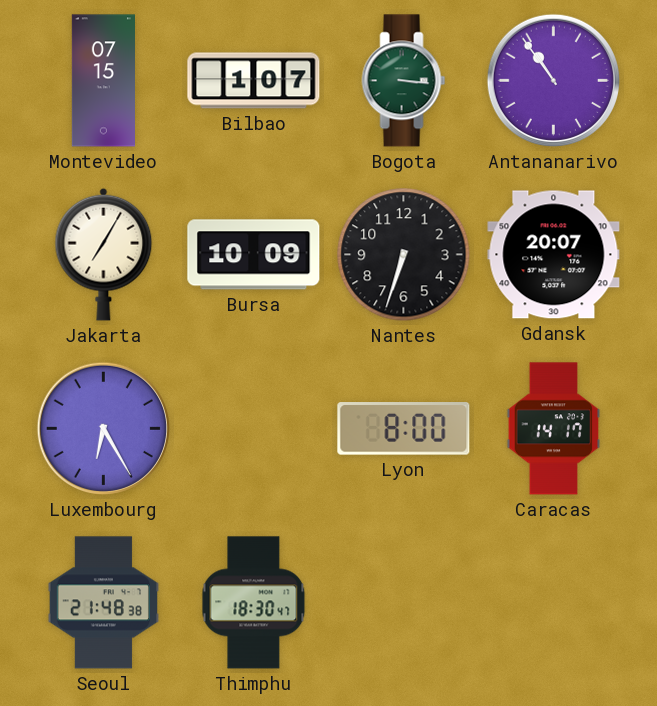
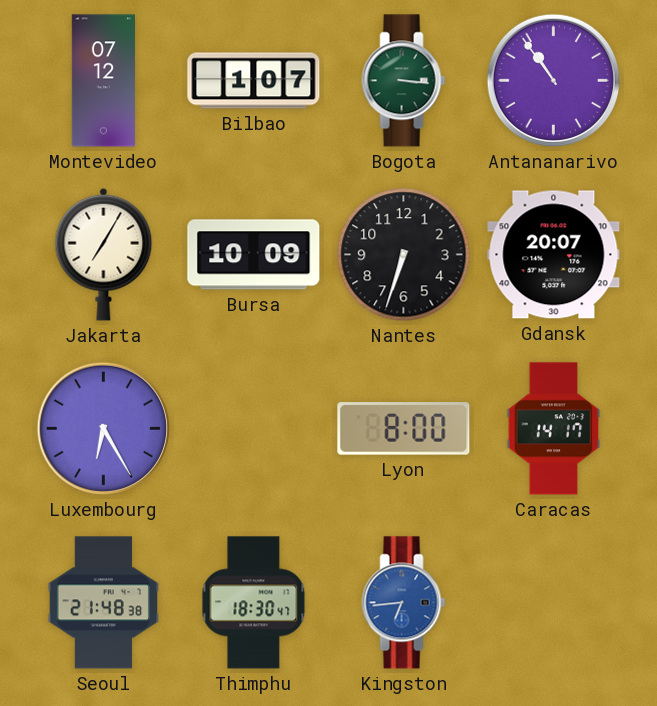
Montevideo: 07:15 -> 07:12
Kingston: none -> 6:44
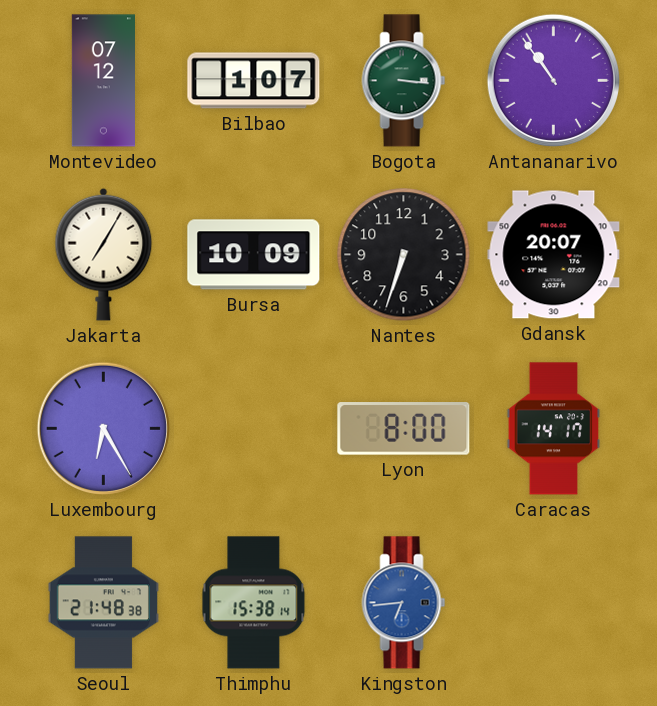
Thimphu: 18:30 -> 15:38
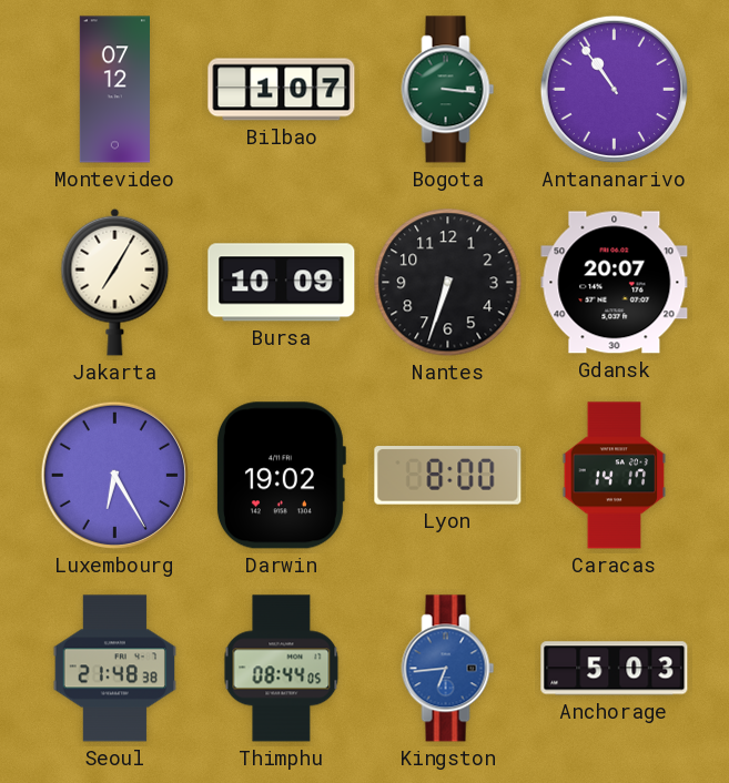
Darwin: none -> 19:02
Thimphu: 15:38 -> 08:44
Anchorage: none -> 5:03
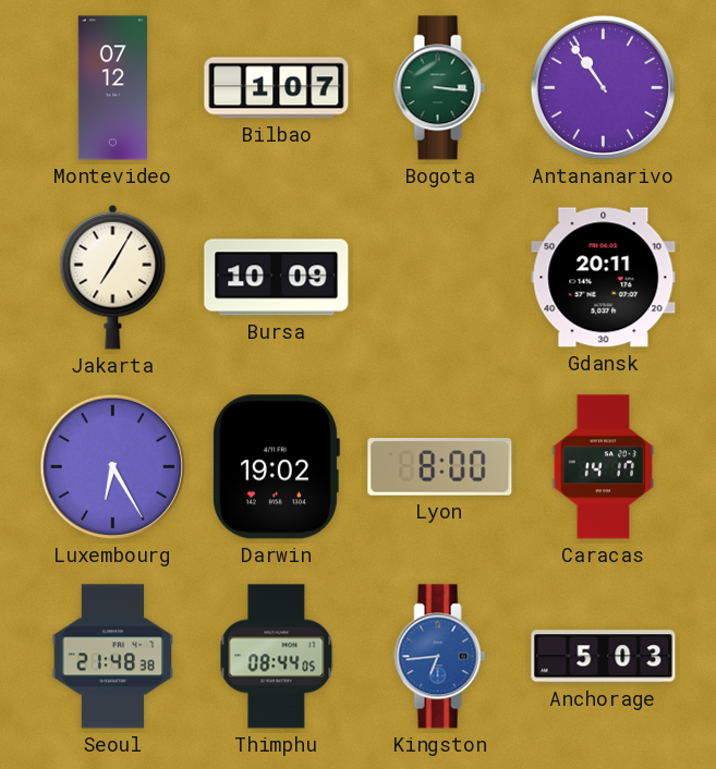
Nantes: 6:33 -> none
Gdansk: 20:07 -> 20:11
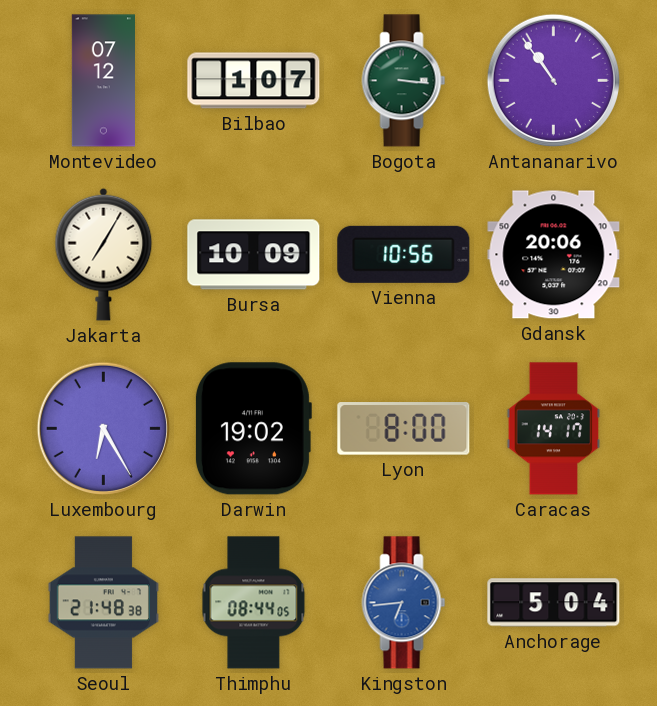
Vienna: none -> 10:56
Gdansk: 20:11 -> 20:06
Anchorage: 5:03 -> 5:04
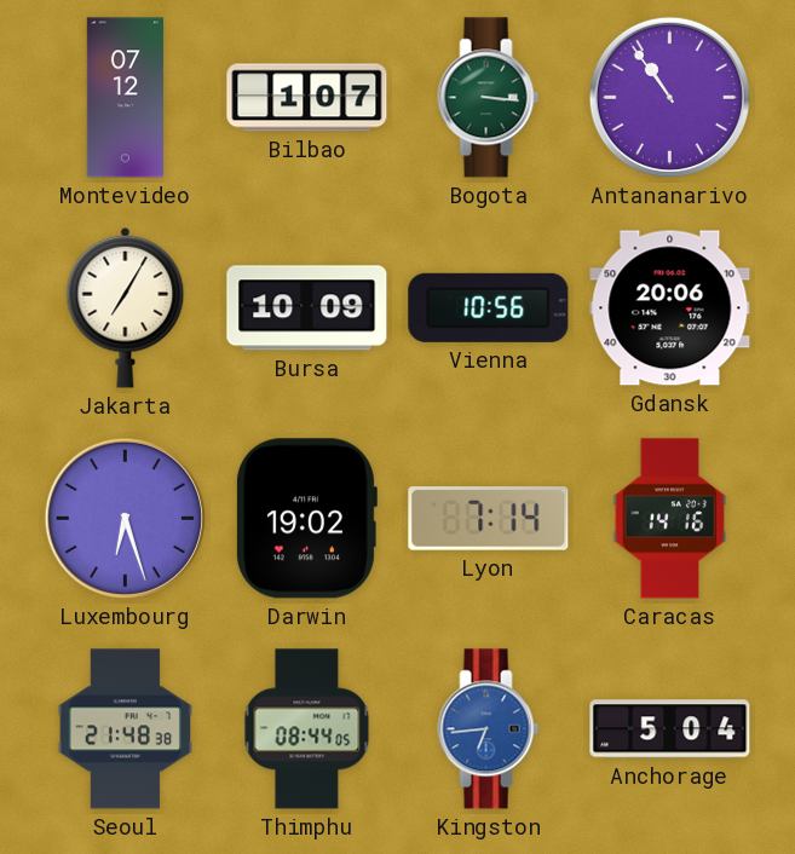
Luxembourg: 6:25 -> 6:27
Lyon: 8:00 -> 7:14
Caracas: 14:17 -> 14:16
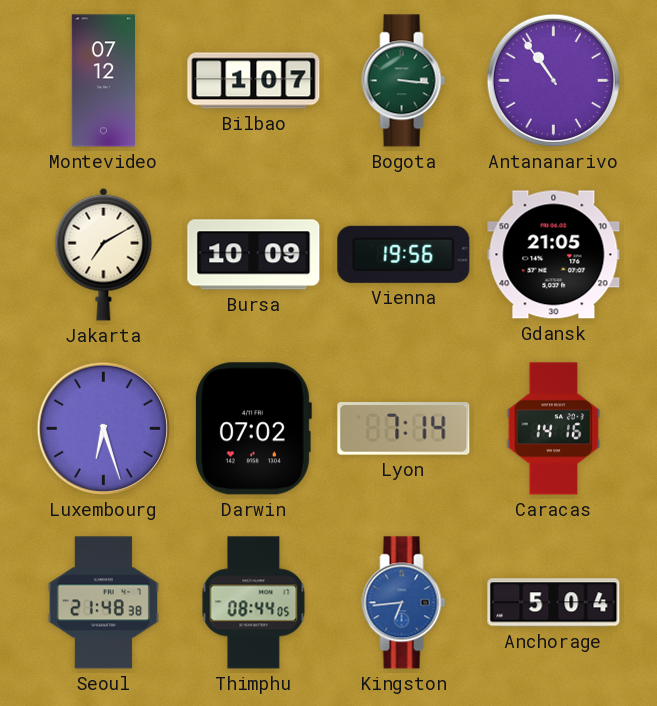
Jakarta: 7:05 -> 7:10
Vienna: 10:56 -> 19:56
Gdansk: 20:06 -> 21:05
Darwin: 19:02 -> 07:02
